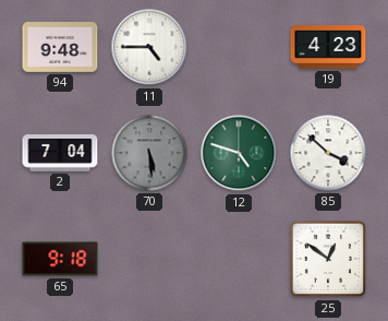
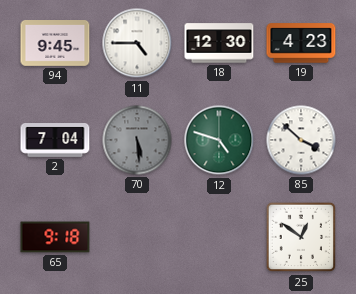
94: 9:48 -> 9:45
18: none -> 12:30
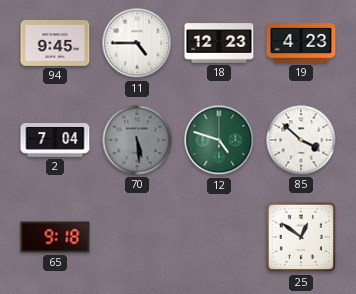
18: 12:30 -> 12:23
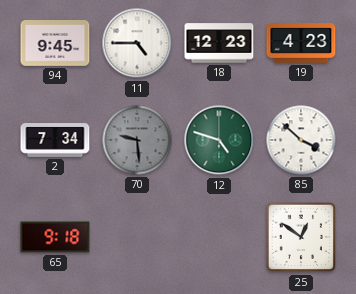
2: 7:04 -> 7:34
70: 5:29 -> 9:29
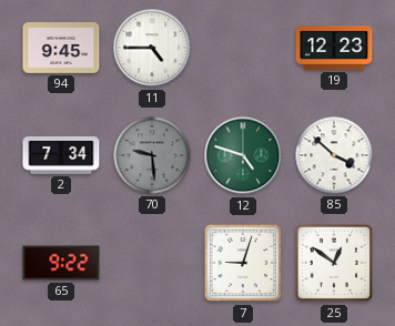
18: 12:23 -> none
19: 4:23 -> 12:23
65: 9:18 -> 9:22
7: none -> 9:03
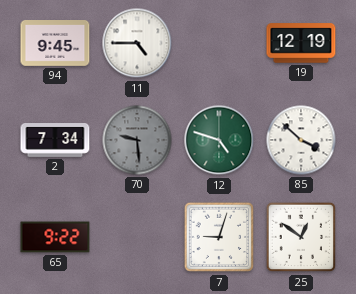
19: 12:23 -> 12:19
